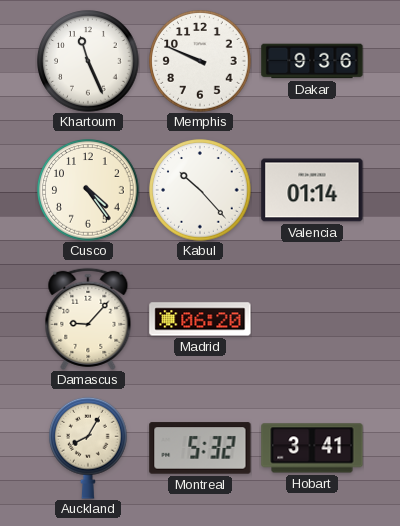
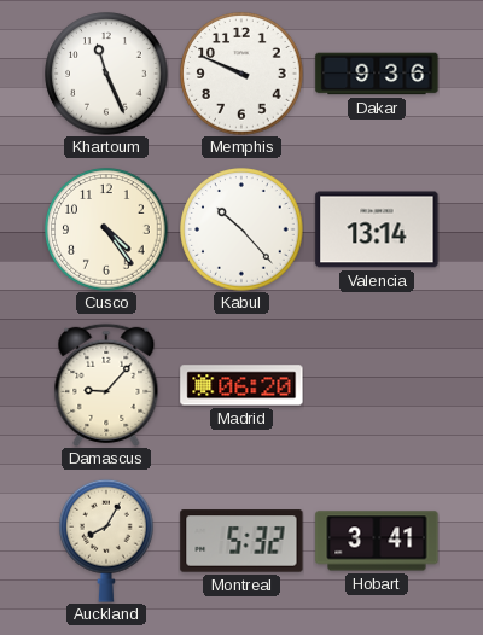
Valencia: 01:14 -> 13:14
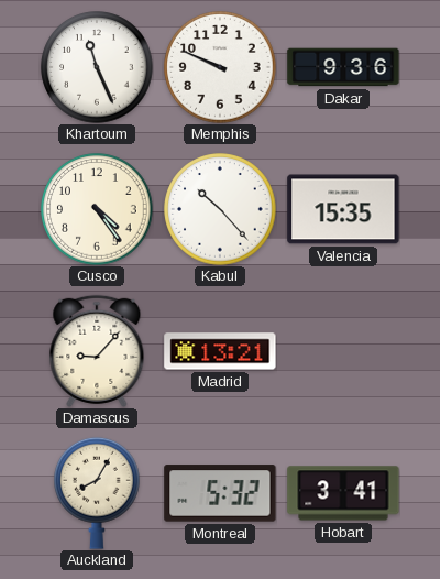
Valencia: 13:14 -> 15:35
Madrid: 06:20 -> 13:21
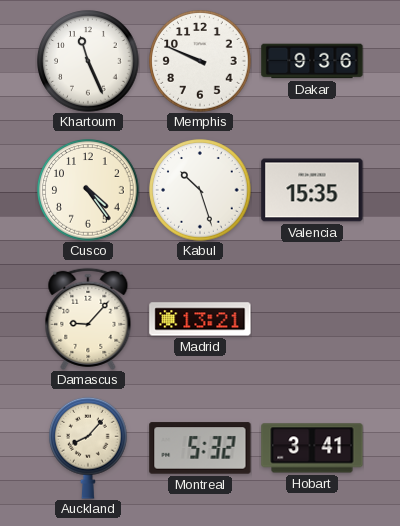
Kabul: 10:23 -> 10:27
Auckland: 8:05 -> 8:07
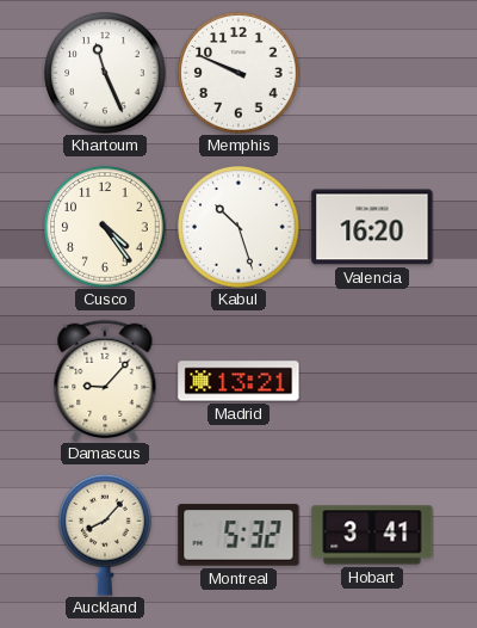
Dakar: 9:36 -> none
Valencia: 15:35 -> 16:20
